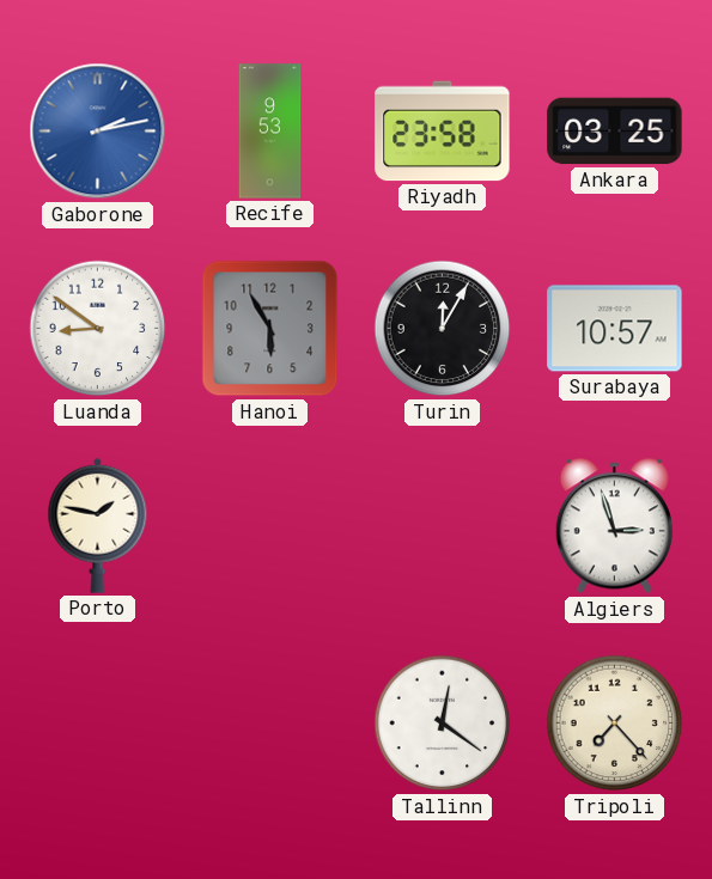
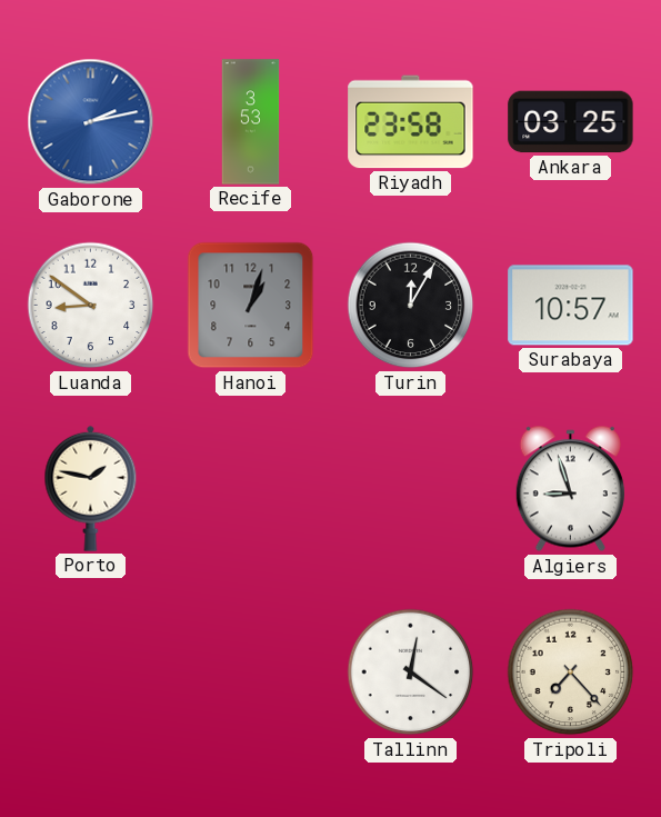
Recife: 9:53 -> 3:53
Hanoi: 5:55 -> 1:03
Algiers: 2:57 -> 8:57
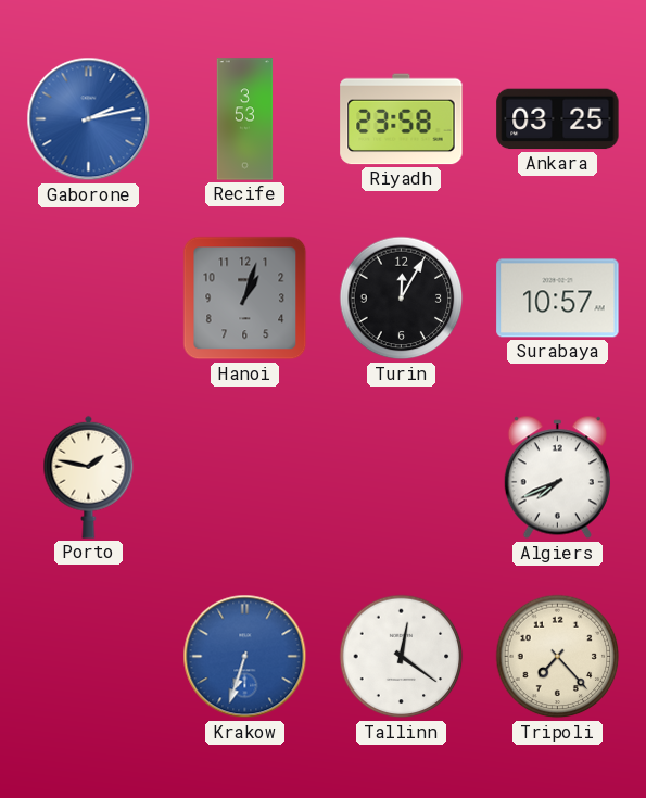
Luanda: 8:51 -> none
Algiers: 8:57 -> 7:41
Krakow: none -> 6:33
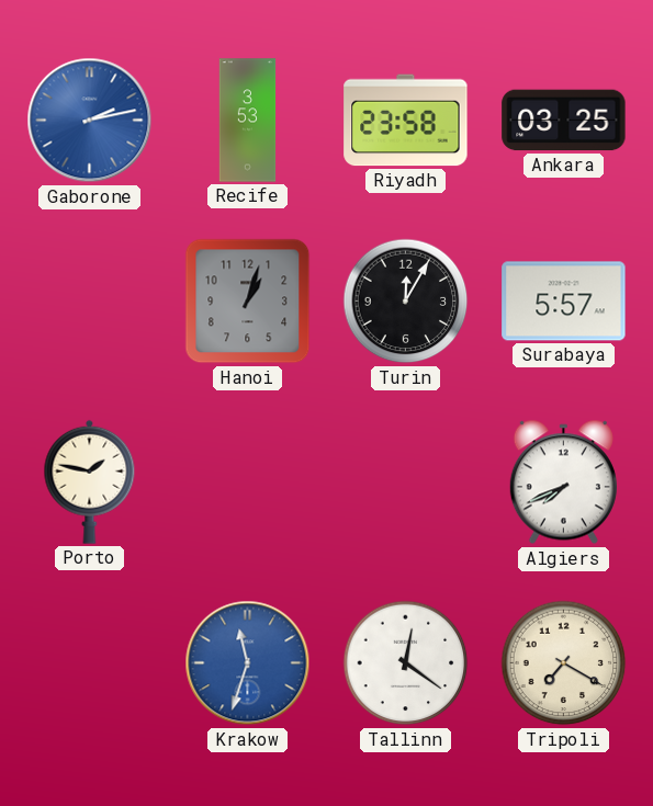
Surabaya: 10:57 -> 5:57
Krakow: 6:33 -> 11:33
Tripoli: 7:23 -> 7:20
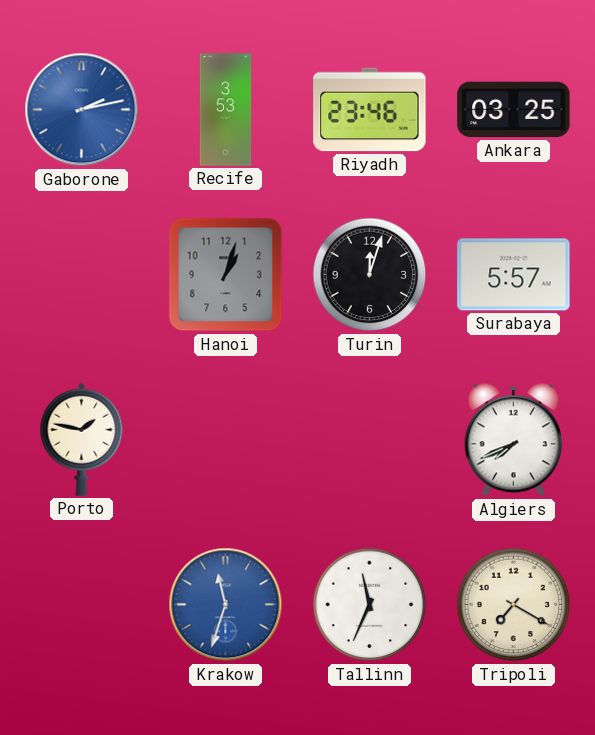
Riyadh: 23:58 -> 23:46
Turin: 12:05 -> 12:03
Tallinn: 12:21 -> 11:34
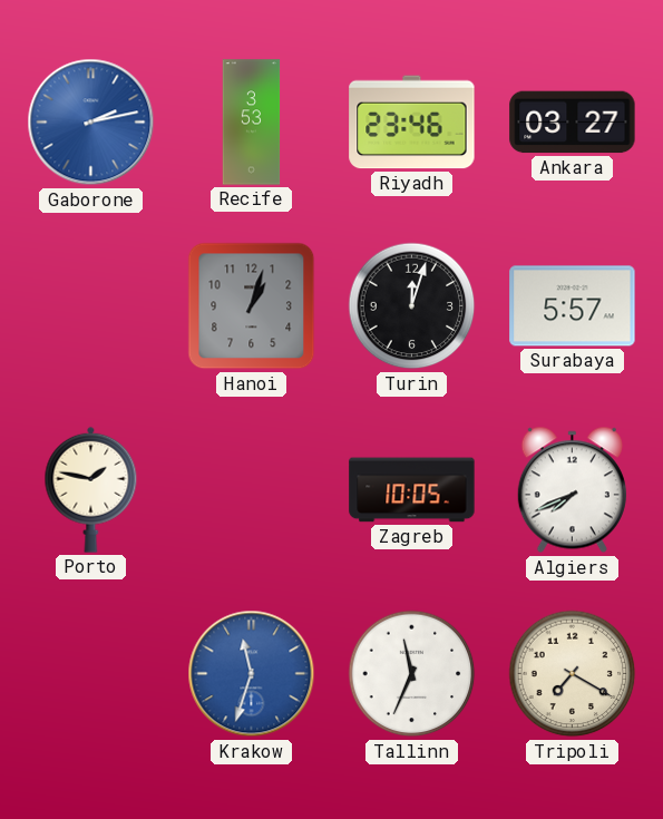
Ankara: 03:25 -> 03:27
Zagreb: none -> 10:05
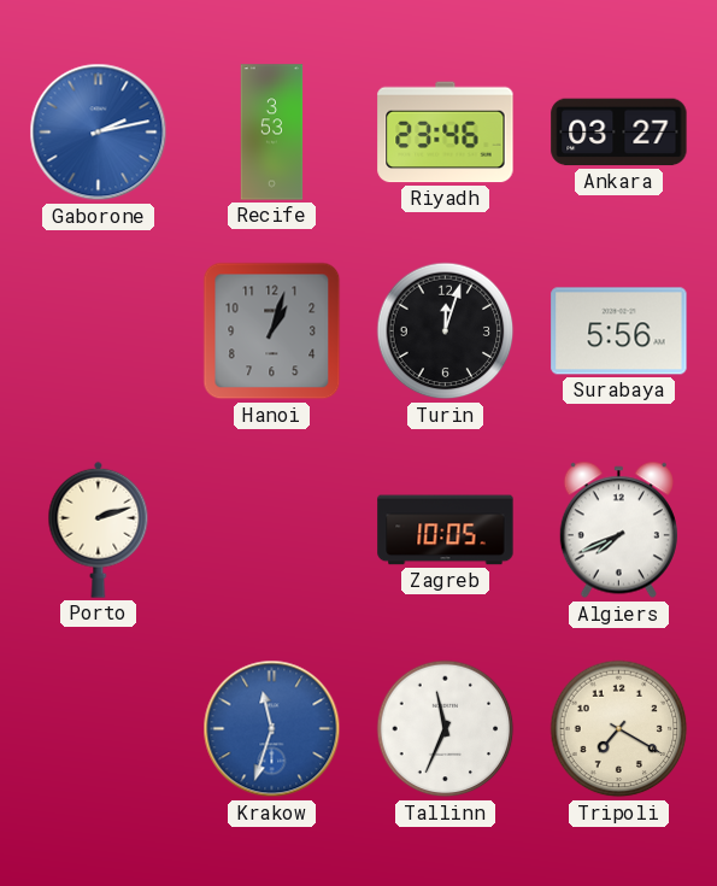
Surabaya: 5:57 -> 5:56
Porto: 1:47 -> 2:12
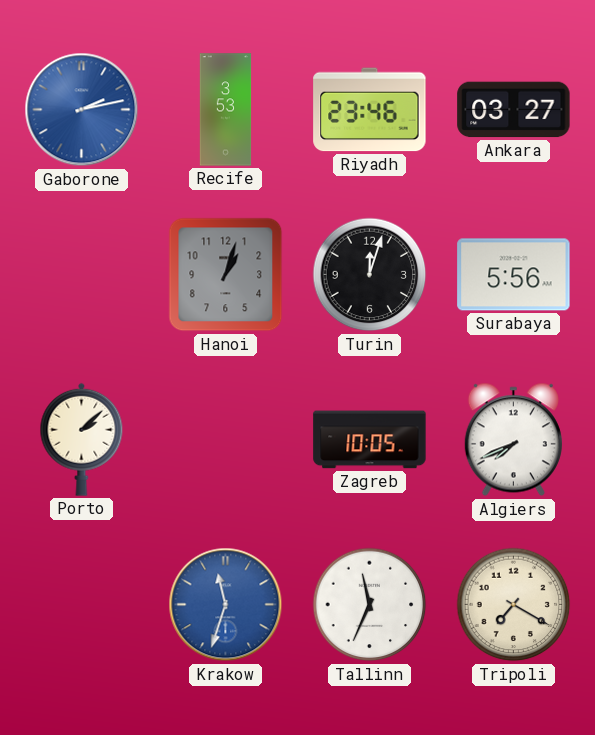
Porto: 2:12 -> 2:08
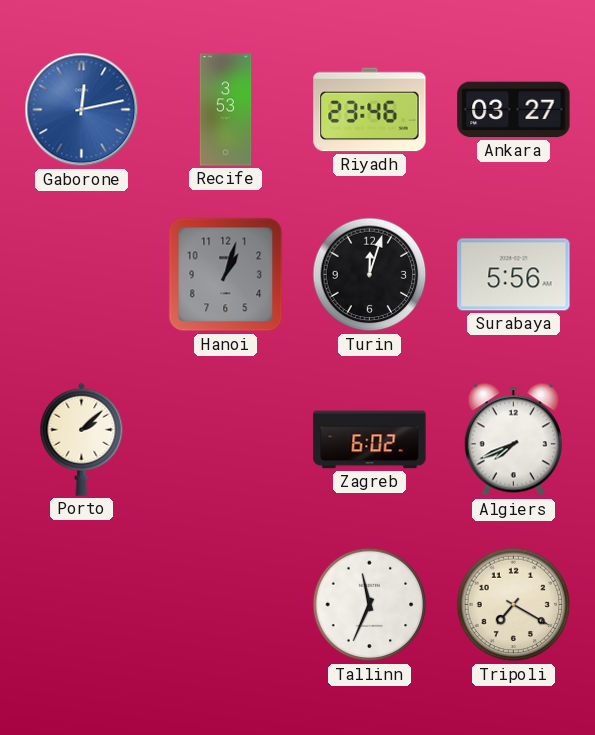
Gaborone: 2:13 -> 12:13
Zagreb: 10:05 -> 6:02
Krakow: 11:33 -> none
